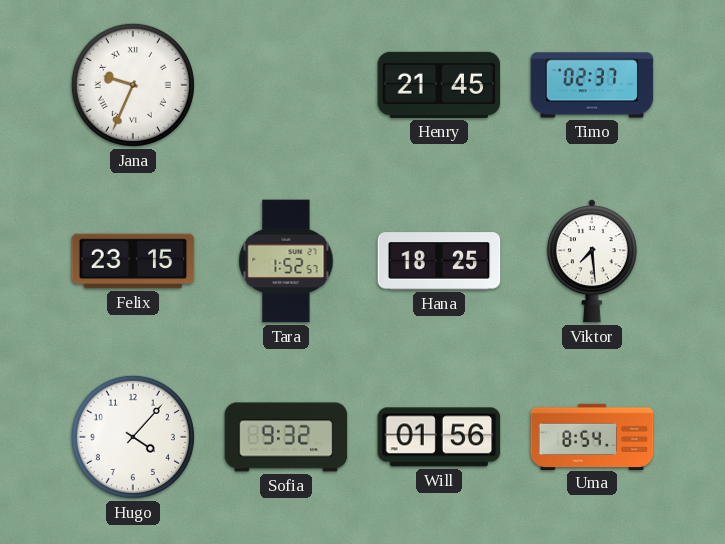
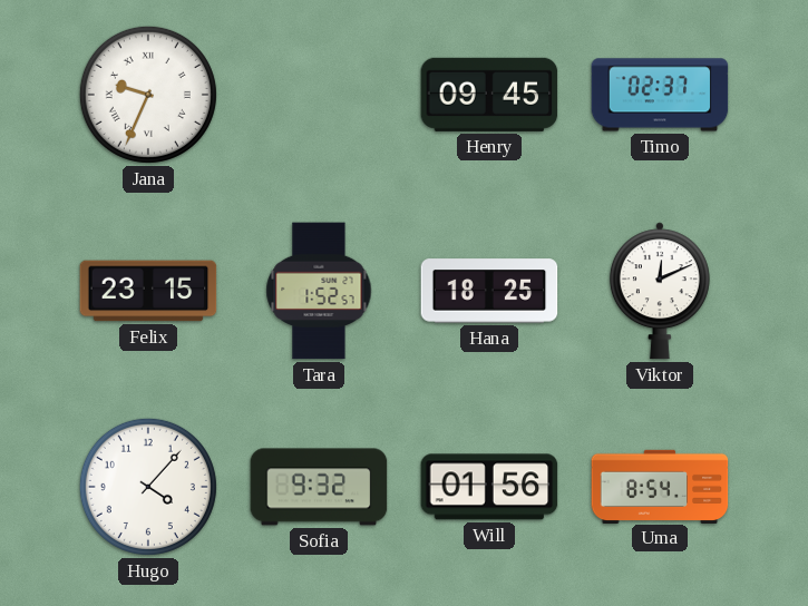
Henry: 21:45 -> 09:45
Viktor: 7:29 -> 12:11
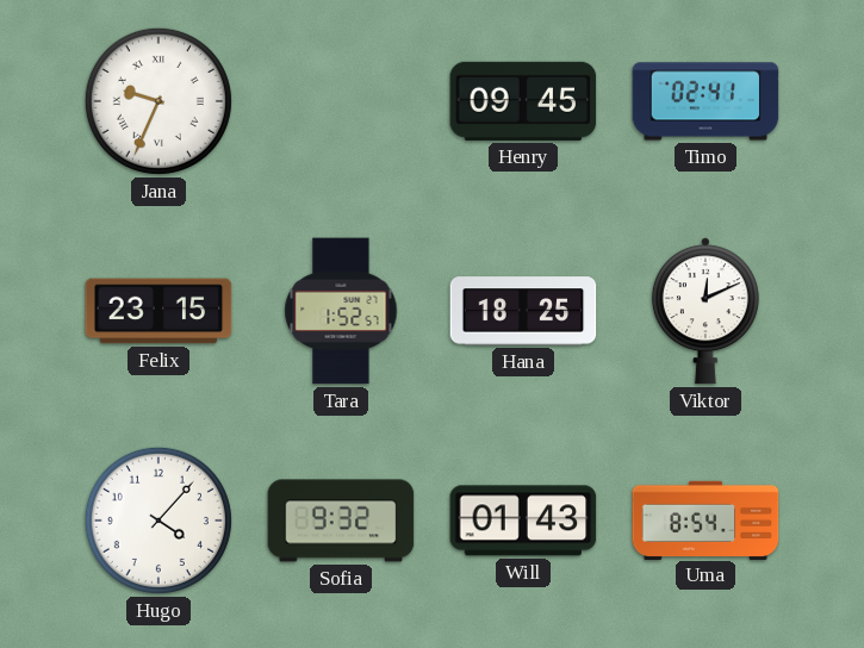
Timo: 02:37 -> 02:41
Will: 01:56 -> 01:43
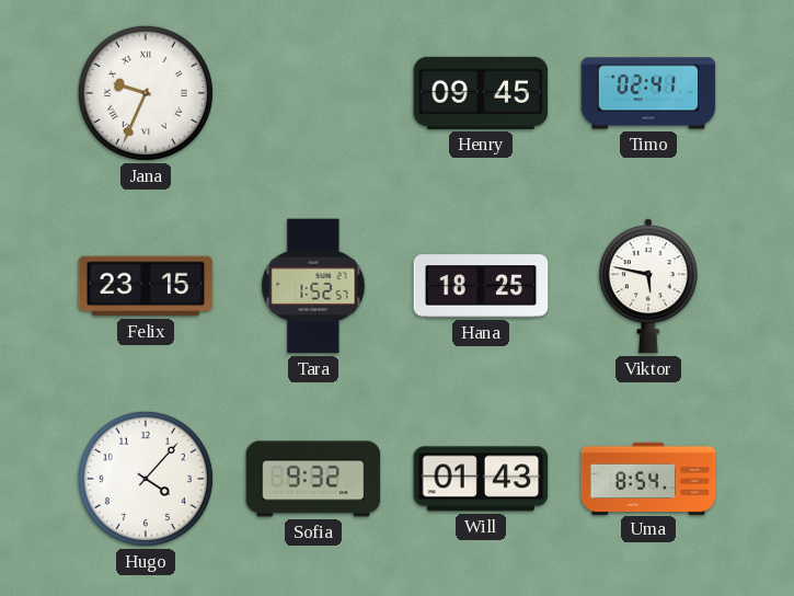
Viktor: 12:11 -> 5:47
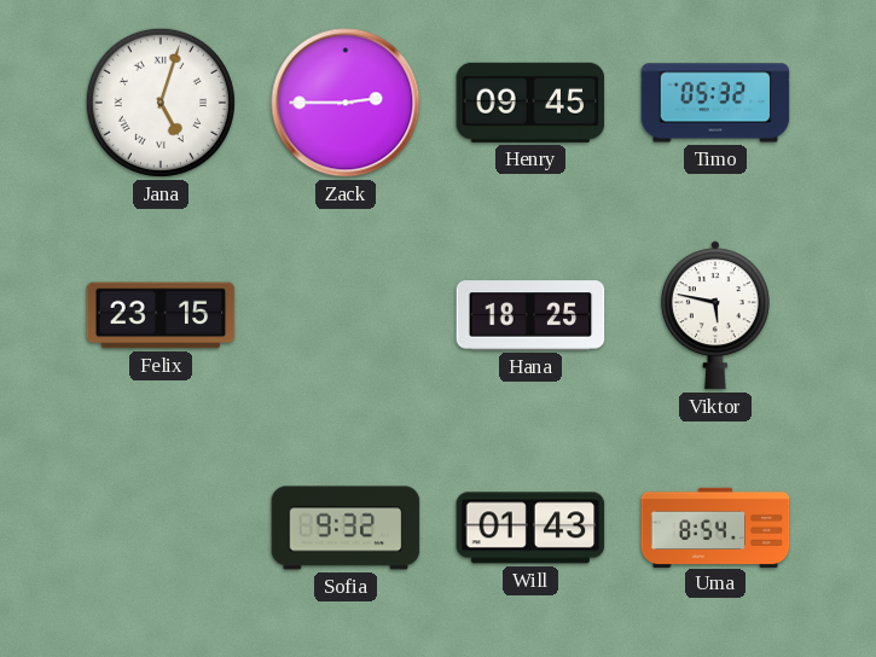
Jana: 9:34 -> 5:03
Zack: none -> 2:45
Timo: 02:41 -> 05:32
Tara: 1:52 -> none
Hugo: 4:07 -> none
